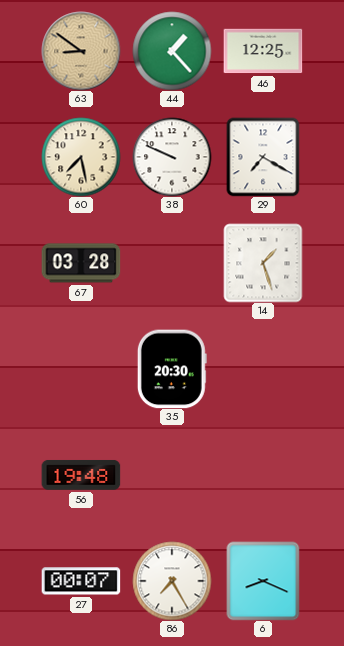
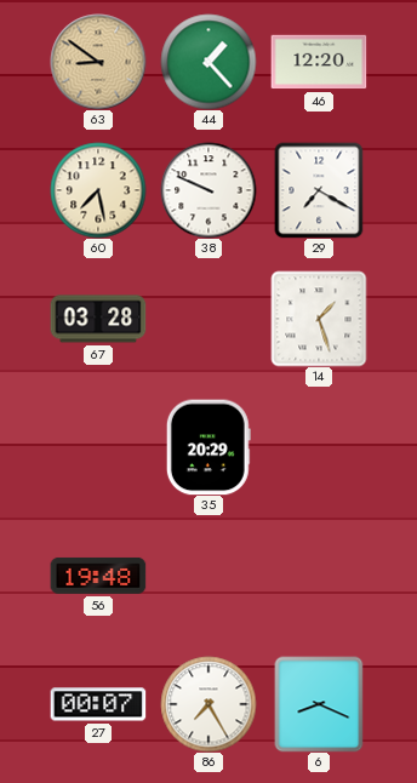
46: 12:25 -> 12:20
35: 20:30 -> 20:29
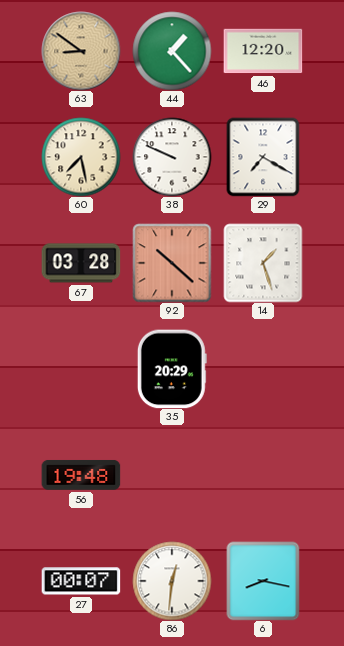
92: none -> 10:22
86: 7:25 -> 12:31
6: 8:19 -> 8:17
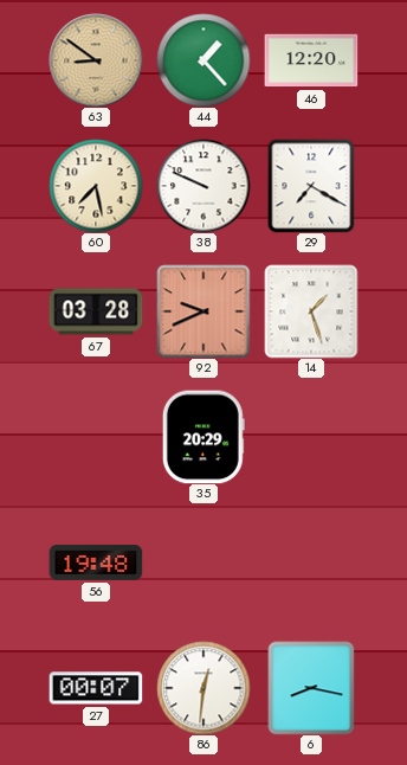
92: 10:22 -> 9:41
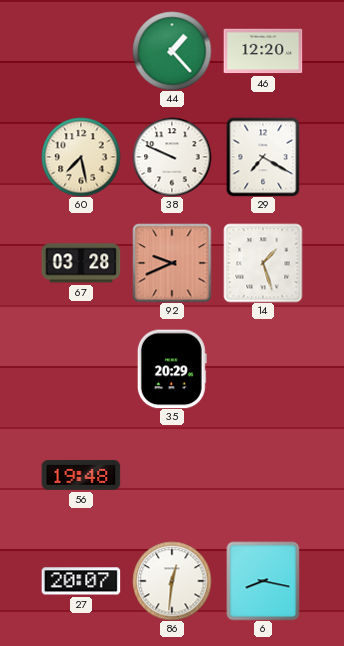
63: 8:51 -> none
27: 00:07 -> 20:07
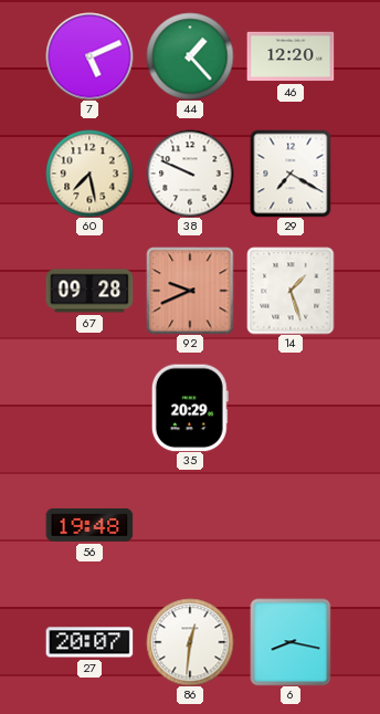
7: none -> 5:11
67: 03:28 -> 09:28
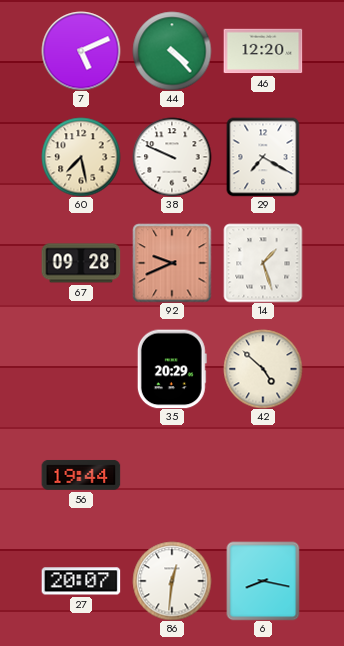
44: 1:23 -> 4:23
42: none -> 4:52
56: 19:48 -> 19:44
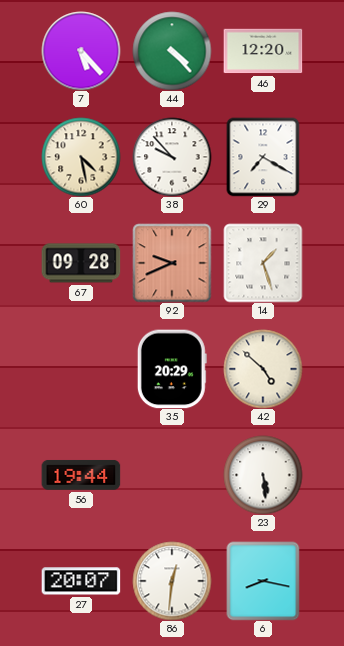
7: 5:11 -> 5:23
60: 7:28 -> 4:28
38: 9:49 -> 9:53
23: none -> 5:29
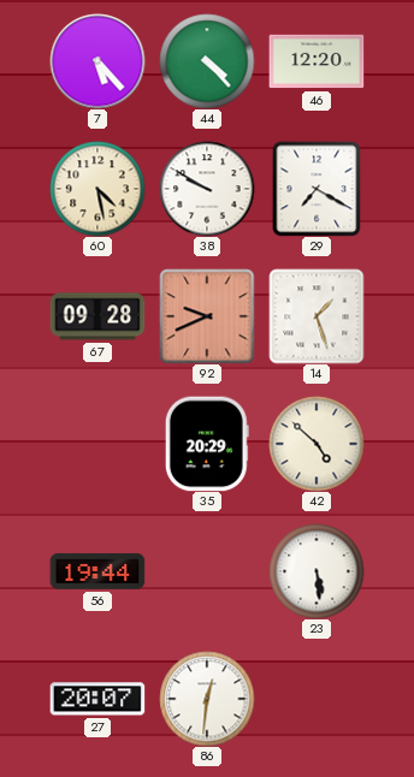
38: 9:53 -> 9:50
6: 8:17 -> none
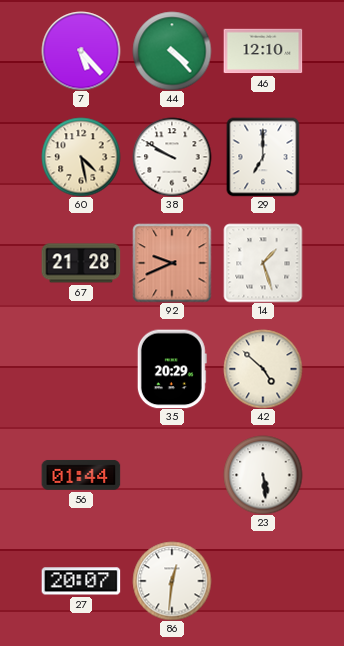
46: 12:20 -> 12:10
29: 7:20 -> 7:00
67: 09:28 -> 21:28
56: 19:44 -> 01:44
